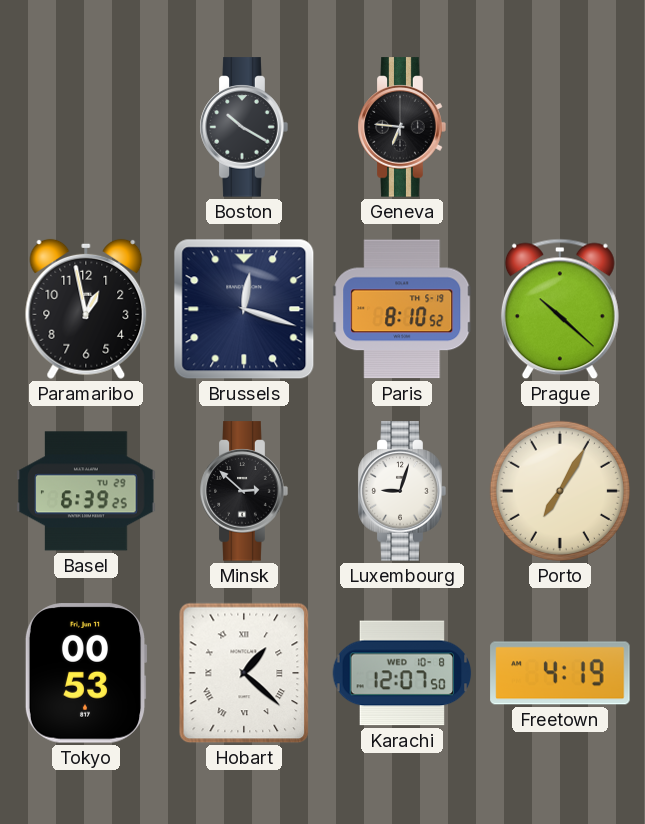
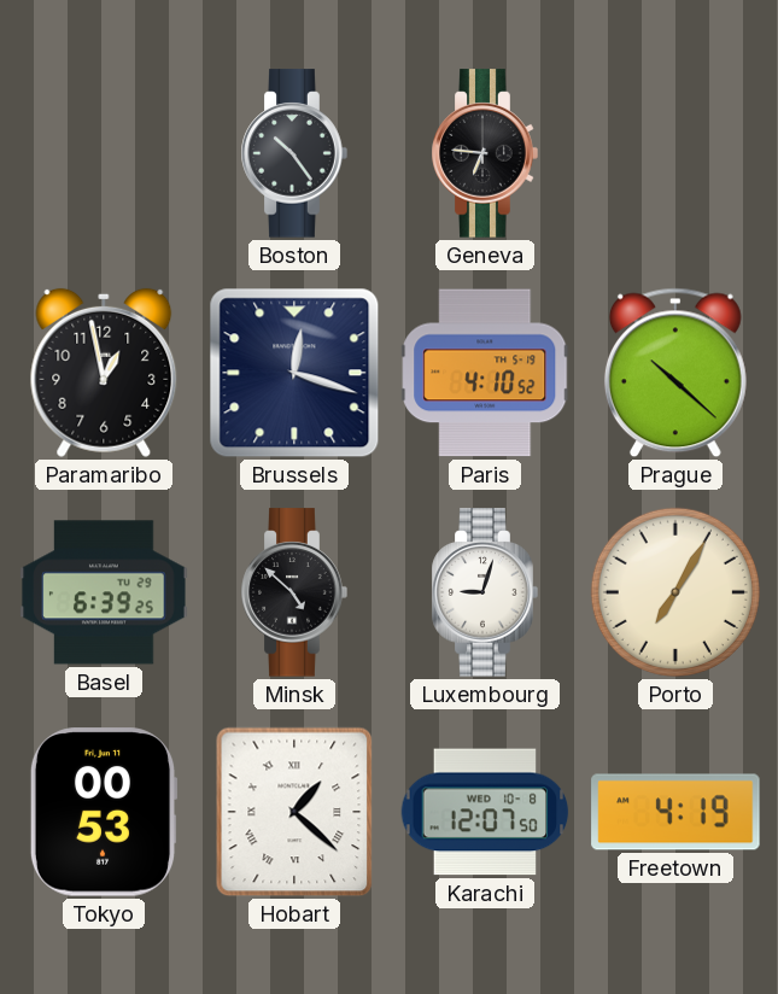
Boston: 10:20 -> 10:24
Paris: 8:10 -> 4:10
Minsk: 2:52 -> 4:52
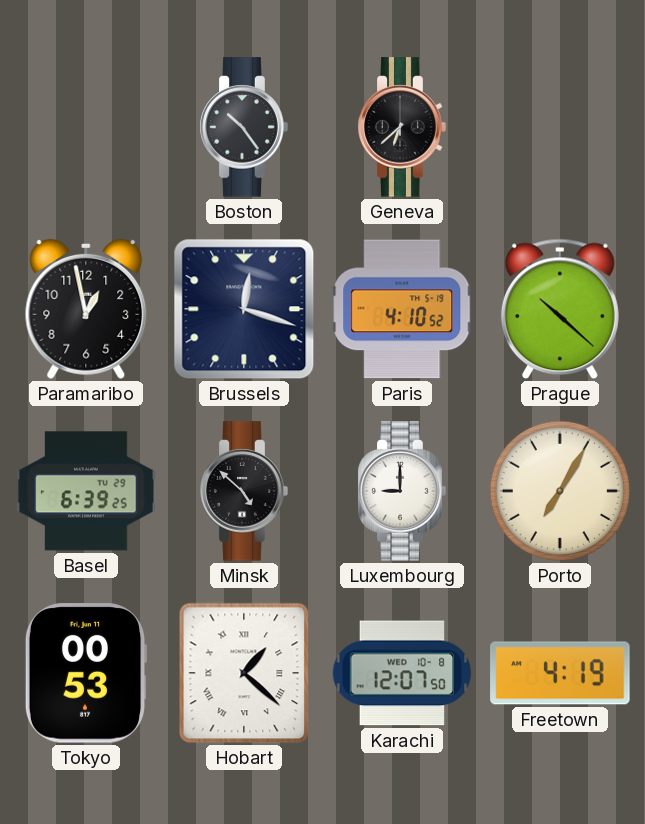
Geneva: 6:46 -> 6:38
Luxembourg: 9:03 -> 9:00
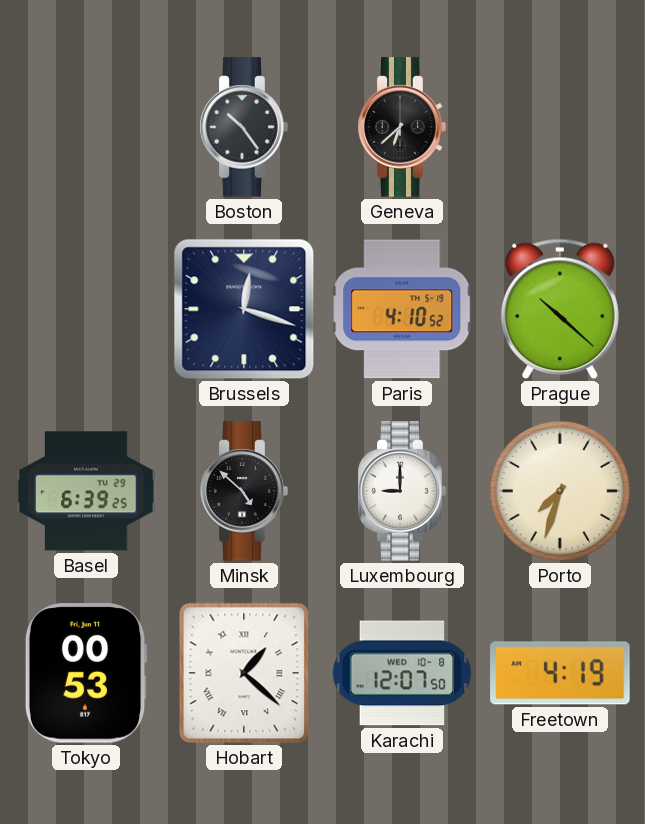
Paramaribo: 12:58 -> none
Porto: 7:05 -> 7:33
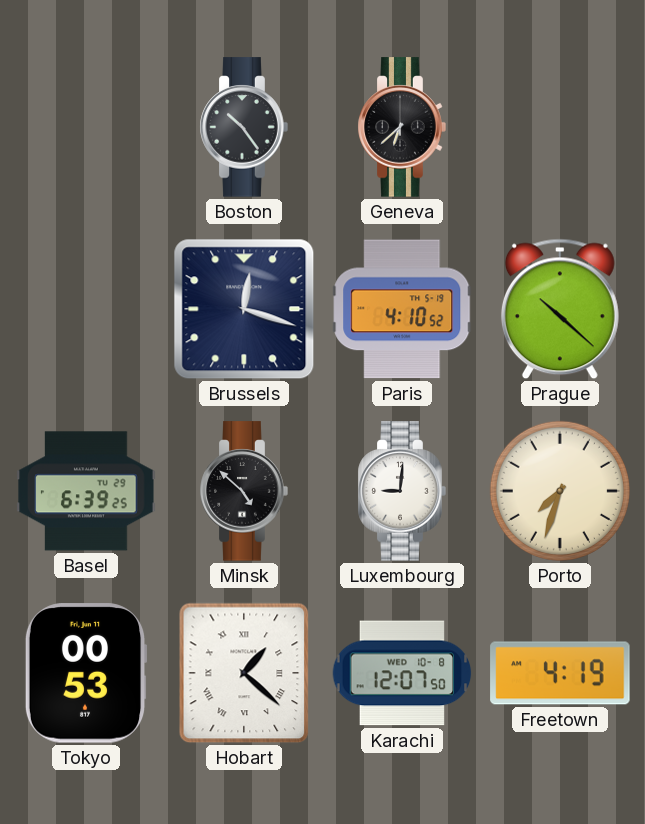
Luxembourg: 9:00 -> 9:01
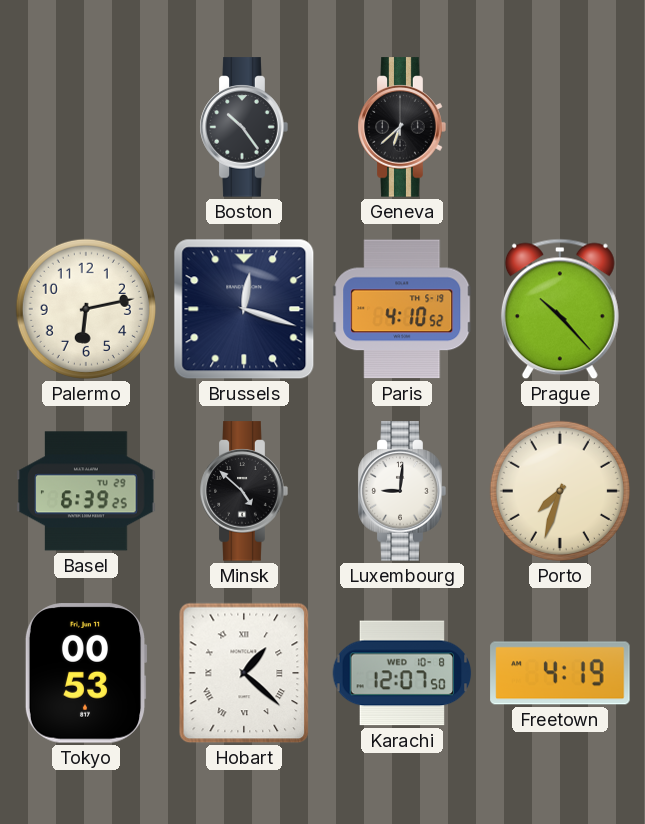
Palermo: none -> 6:13
Prague: 10:22 -> 10:23
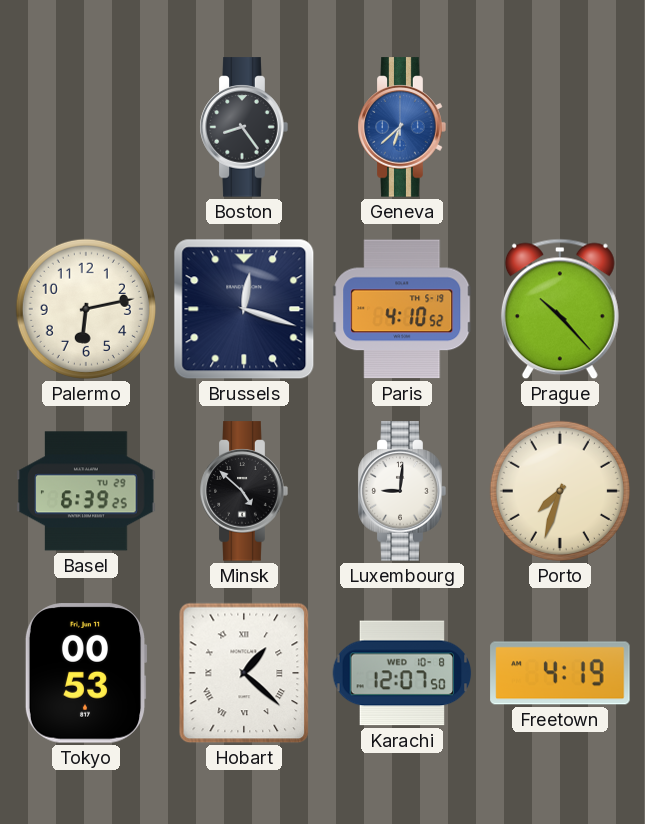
Boston: 10:24 -> 8:24
Geneva dial: black -> blue
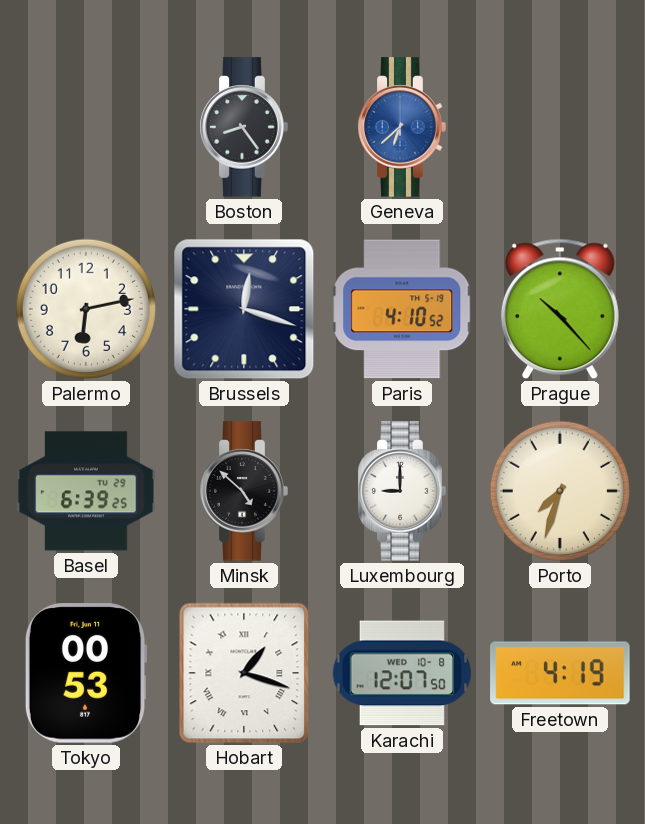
Luxembourg: 9:01 -> 9:00
Hobart: 1:22 -> 1:18
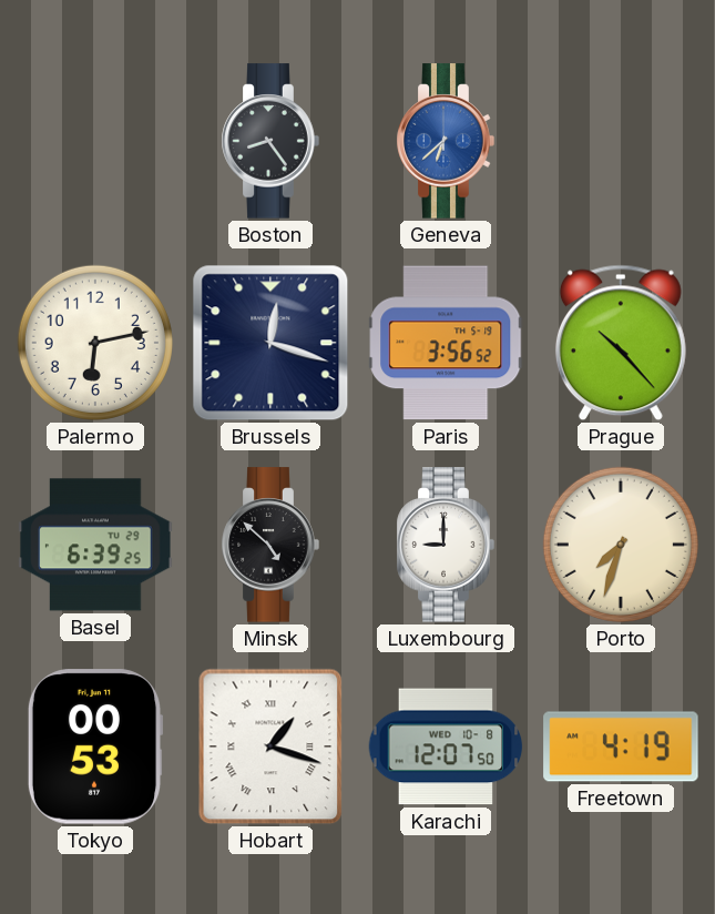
Paris: 4:10 -> 3:56
